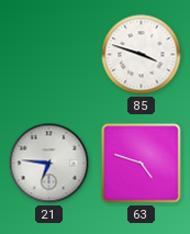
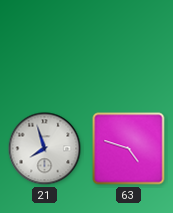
85: 3:48 -> none
21: 6:46 -> 7:57
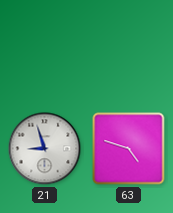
21: 7:57 -> 8:57
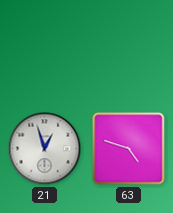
21: 8:57 -> 12:57
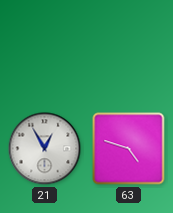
21: 12:57 -> 12:55
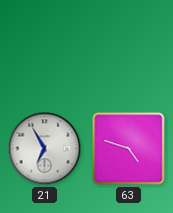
21: 12:55 -> 6:55
